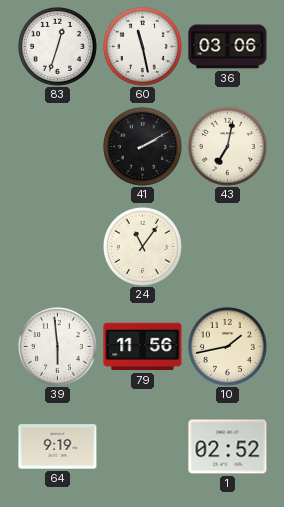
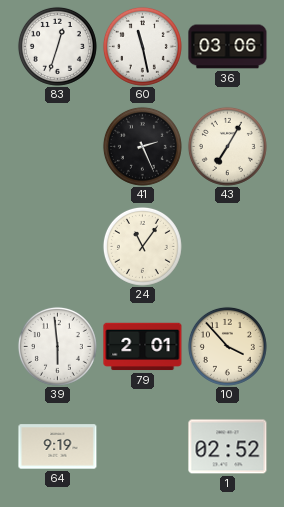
41: 2:10 -> 2:26
43: 7:02 -> 7:05
79: 11:56 -> 2:01
10: 1:43 -> 3:53
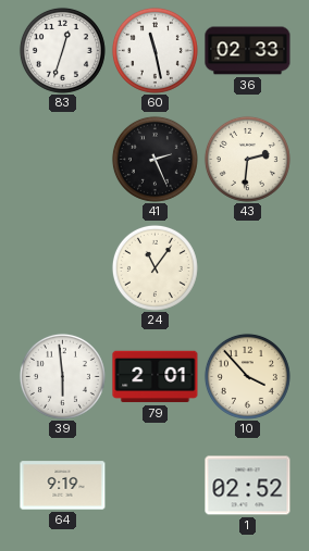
36: 03:06 -> 02:33
43: 7:05 -> 2:31
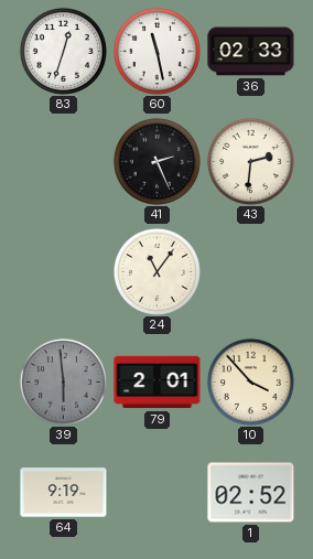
39 dial: white -> grey
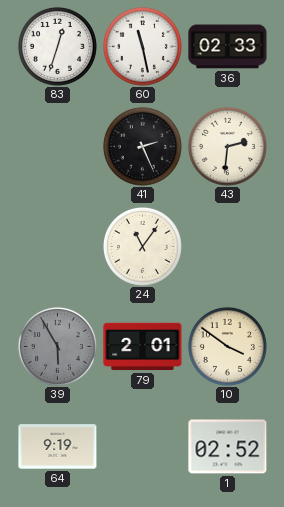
39: 5:59 -> 5:55
10: 3:53 -> 3:51
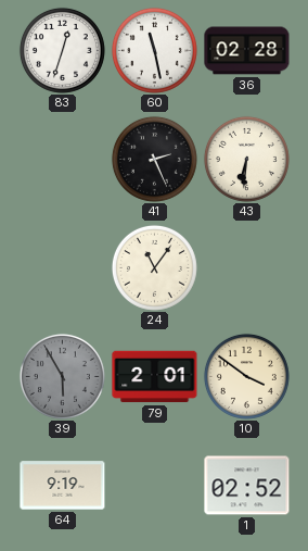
36: 02:33 -> 02:28
43: 2:31 -> 6:31
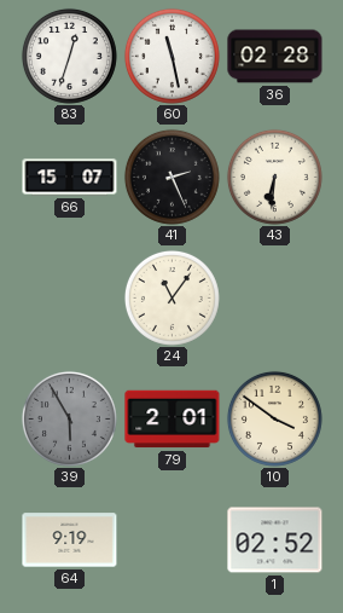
66: none -> 15:07
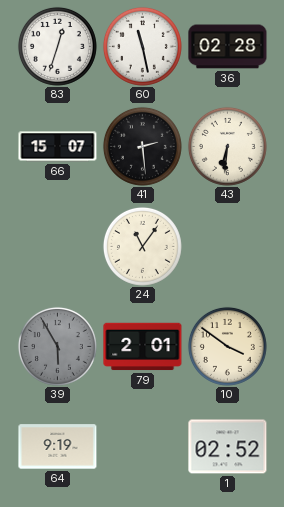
41: 2:26 -> 2:29
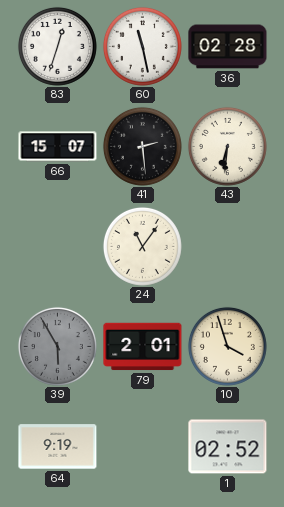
10: 3:51 -> 3:57
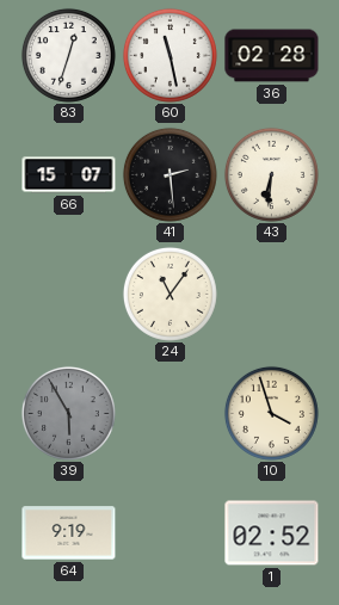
79: 2:01 -> none
